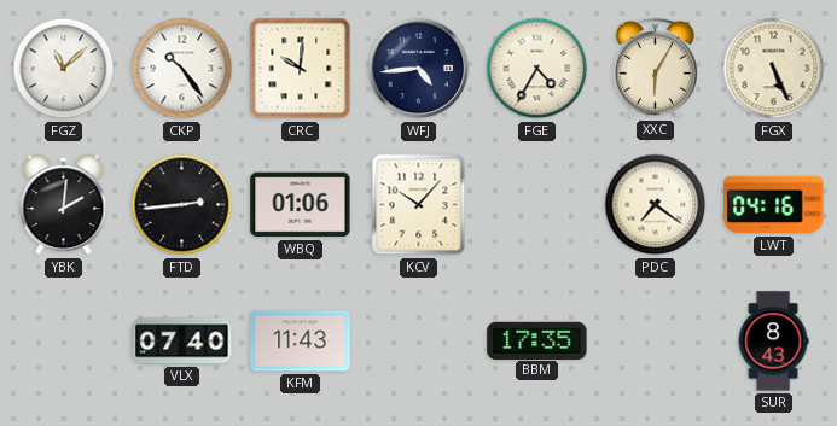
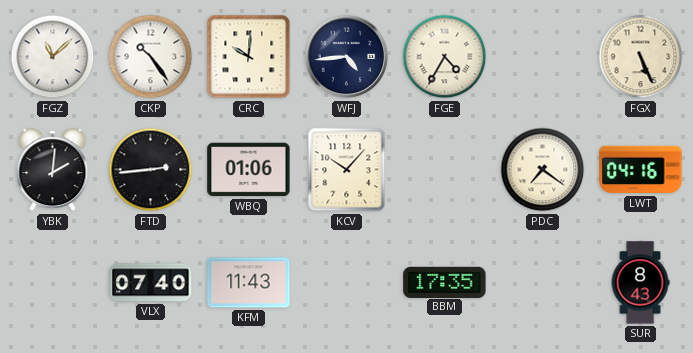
XXC: 6:05 -> none
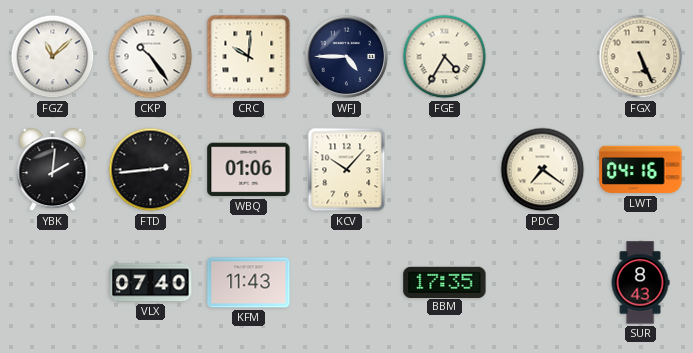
WFJ: 4:44 -> 4:45
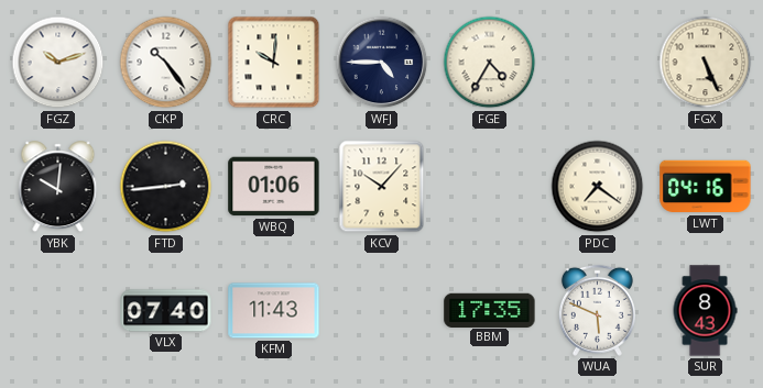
FGZ: 11:08 -> 10:12
YBK: 2:01 -> 10:01
WUA: none -> 5:49
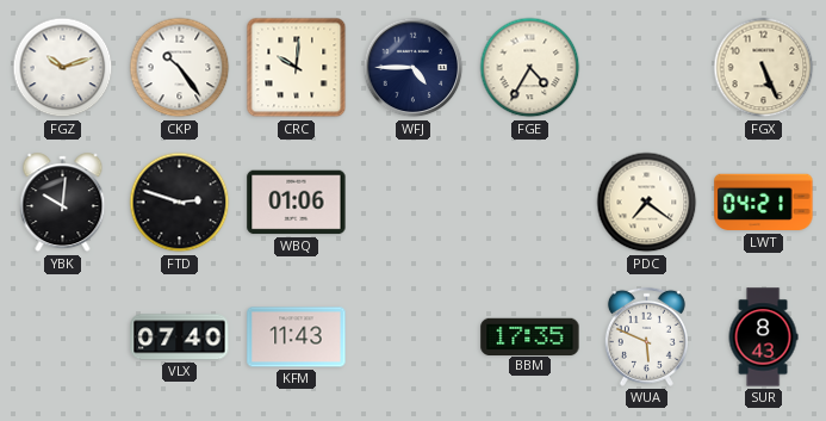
FTD: 2:44 -> 2:48
KCV: 10:07 -> none
LWT: 04:16 -> 04:21
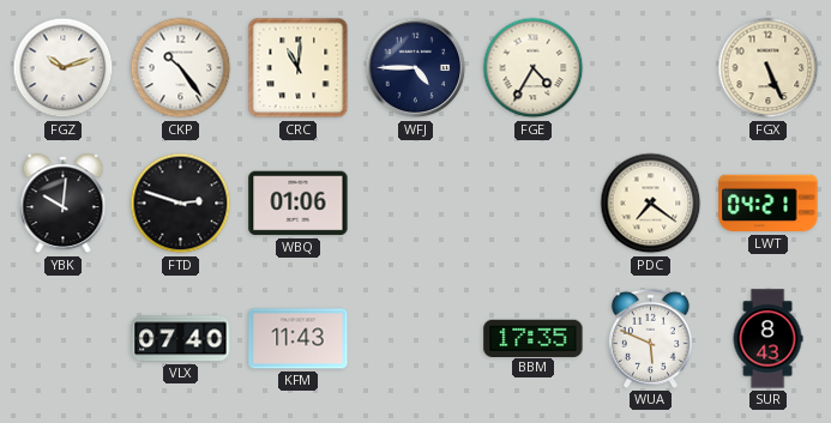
CRC: 10:01 -> 11:01
